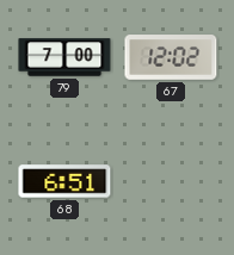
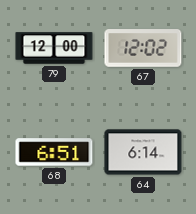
79: 7:00 -> 12:00
64: none -> 6:14
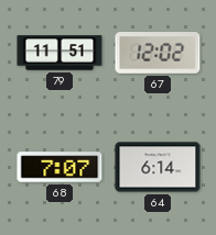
79: 12:00 -> 11:51
68: 6:51 -> 7:07
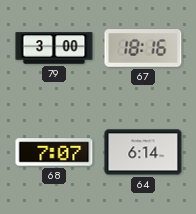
79: 11:51 -> 3:00
67: 12:02 -> 18:16
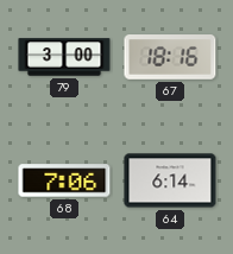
68: 7:07 -> 7:06
